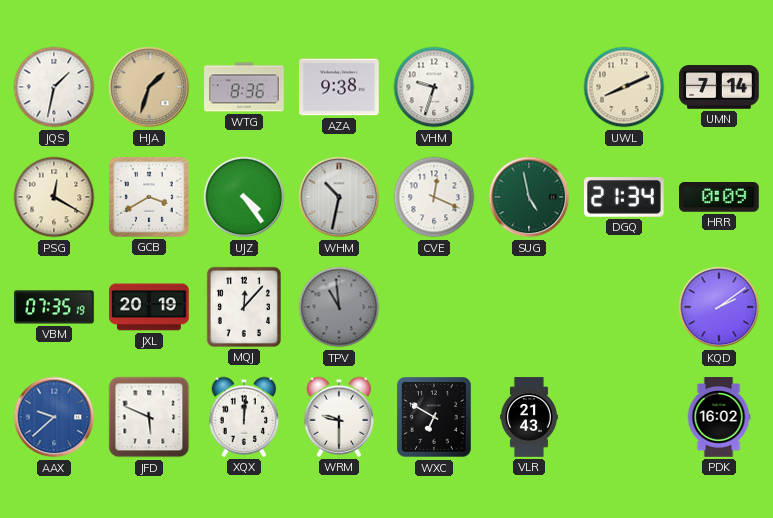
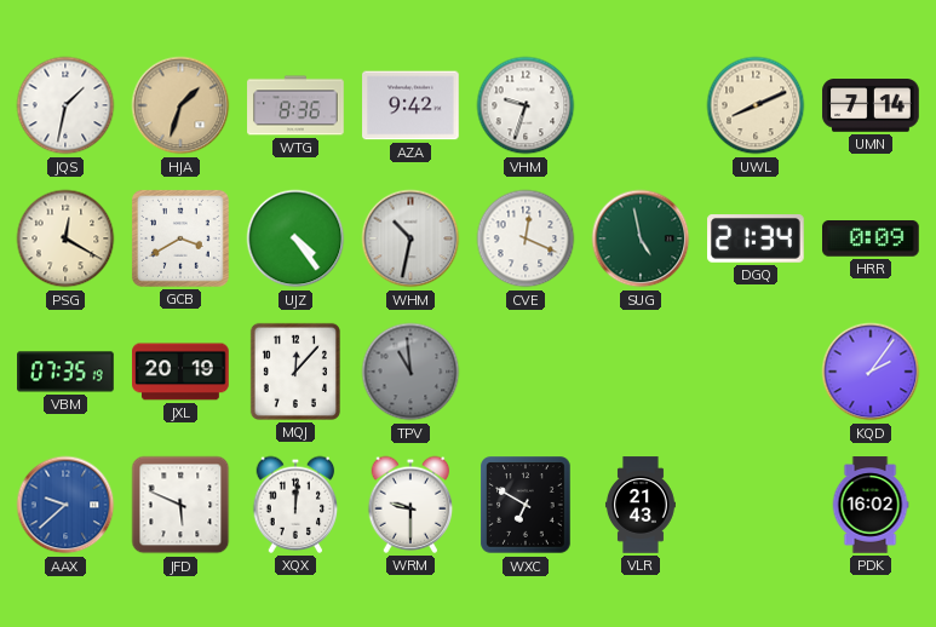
AZA: 9:38 -> 9:42
KQD: 2:09 -> 2:06
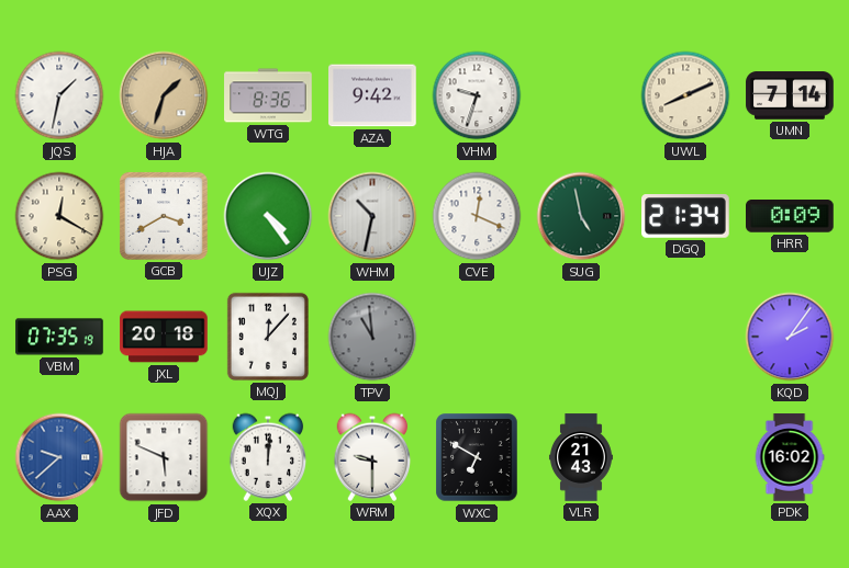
JXL: 20:19 -> 20:18
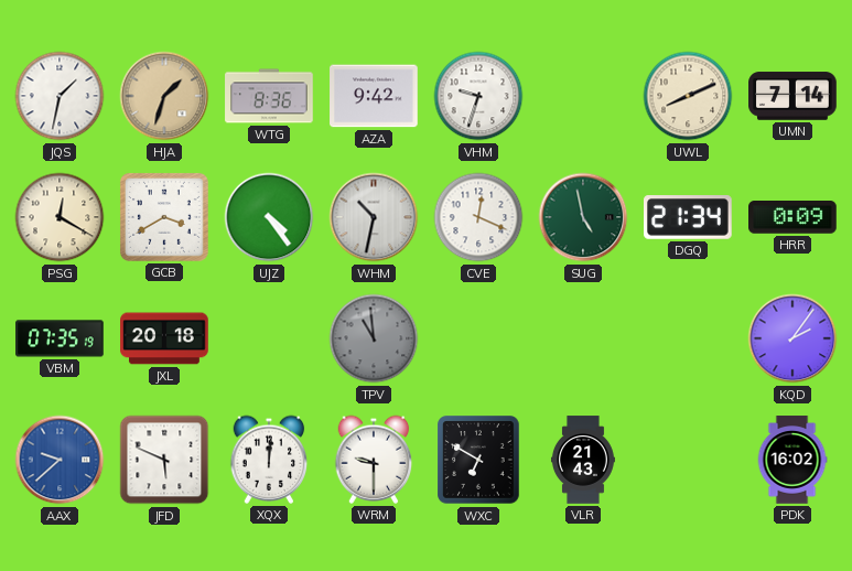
MQJ: 12:07 -> none
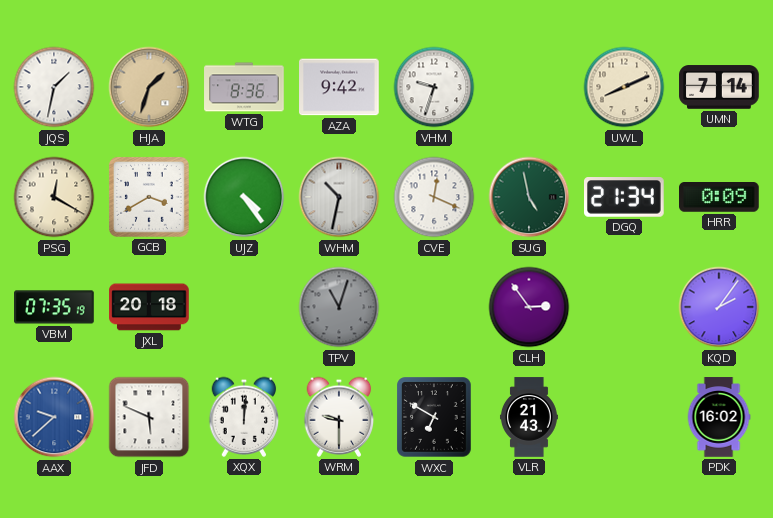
TPV: 10:59 -> 11:03
CLH: none -> 2:54
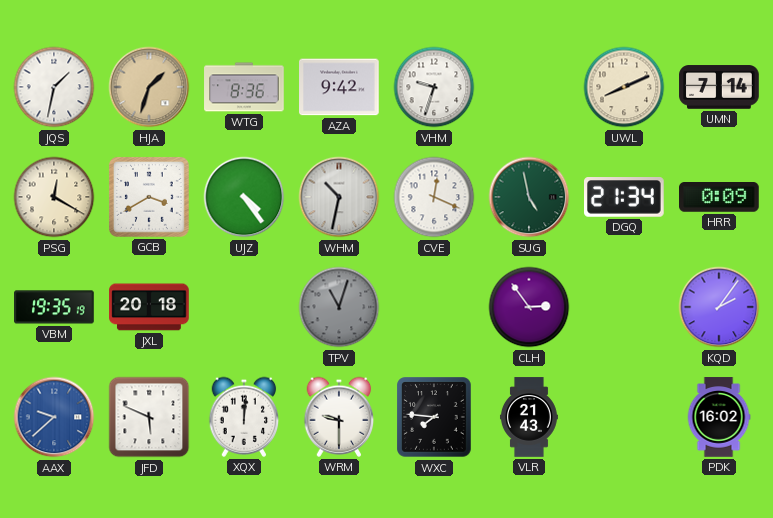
VBM: 07:35 -> 19:35
WXC: 6:50 -> 7:46
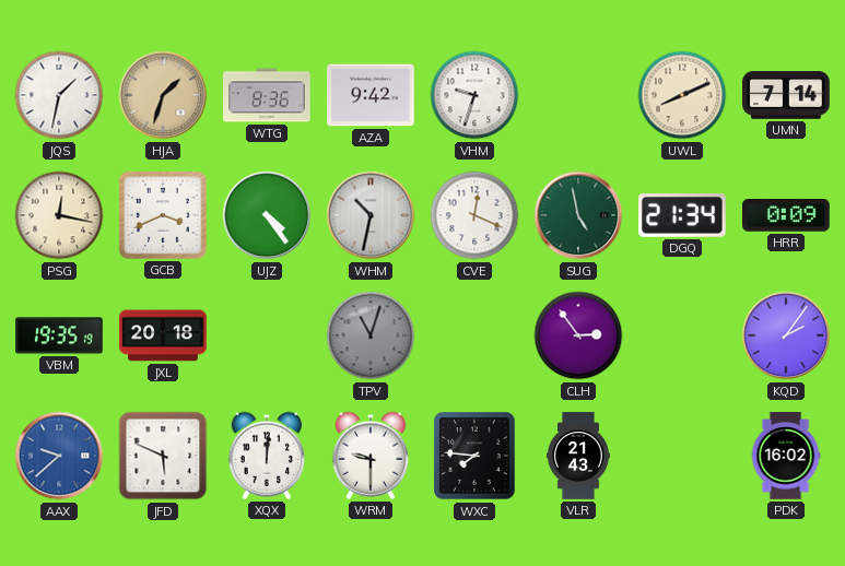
PSG: 12:20 -> 12:17
GCB: 3:40 -> 3:41
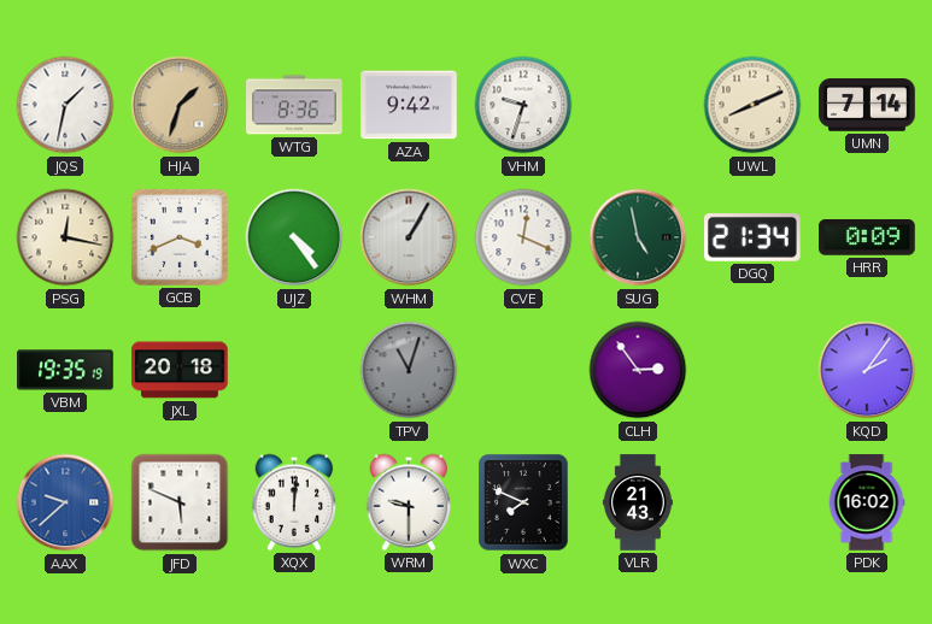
WHM: 10:32 -> 1:05
WXC: 7:46 -> 7:49
